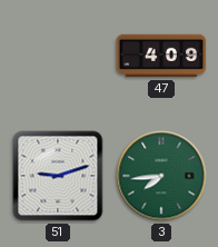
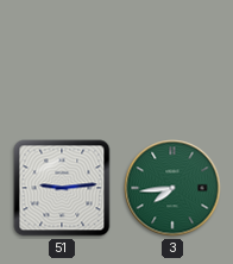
47: 4:09 -> none
51: 9:12 -> 9:14
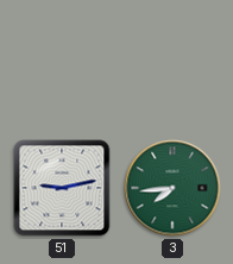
51: 9:14 -> 9:13
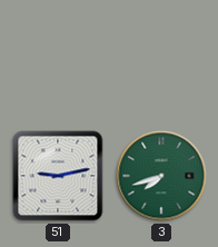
3: 7:44 -> 7:42
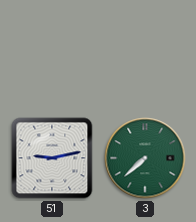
3: 7:42 -> 7:38
